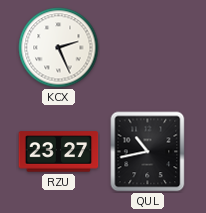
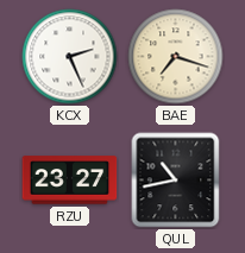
BAE: none -> 7:18
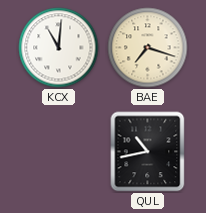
KCX: 2:26 -> 11:01
RZU: 23:27 -> none
